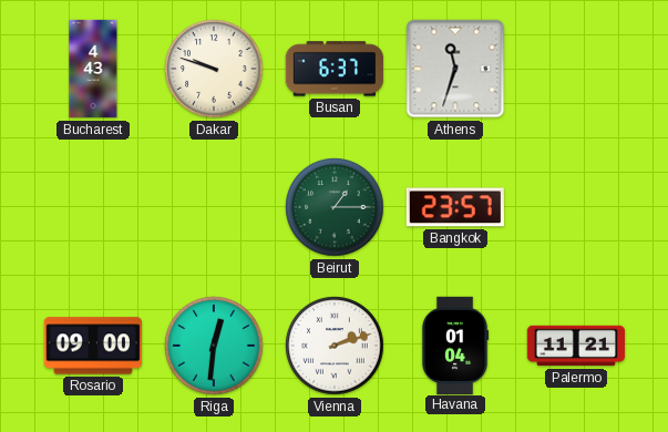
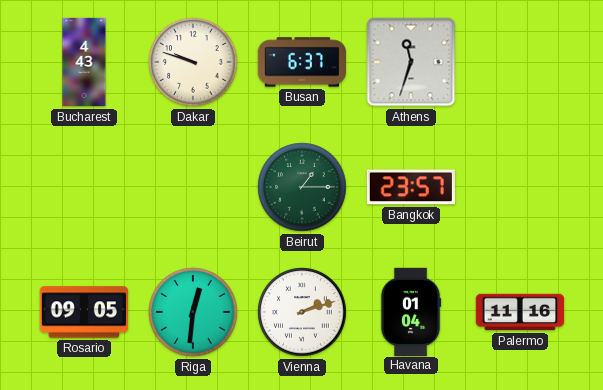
Rosario: 09:00 -> 09:05
Palermo: 11:21 -> 11:16
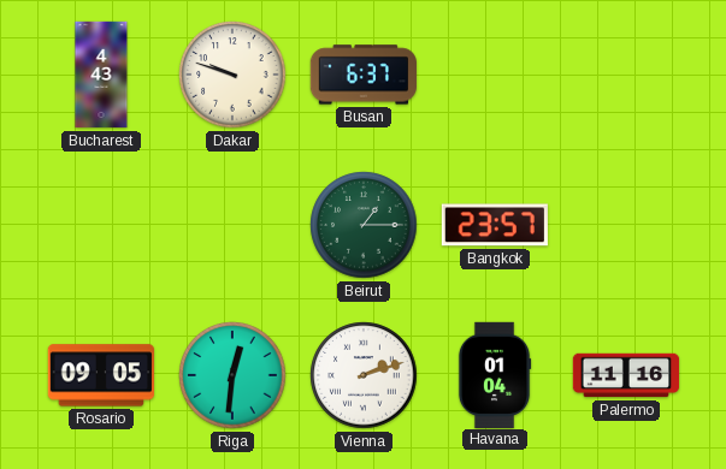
Athens: 11:33 -> none
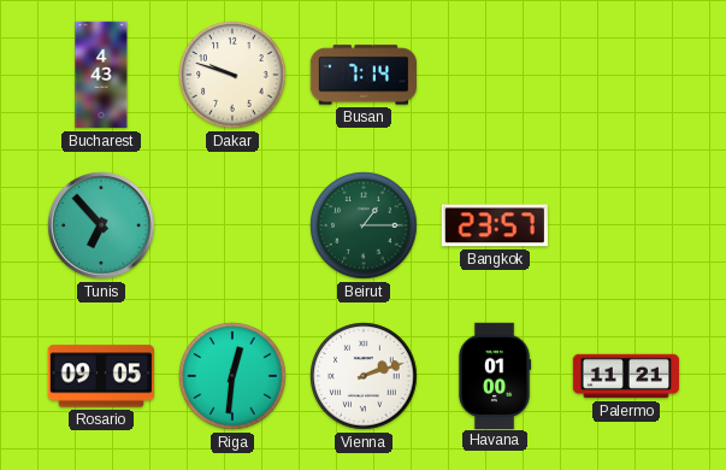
Busan: 6:37 -> 7:14
Tunis: none -> 6:53
Havana: 01:04 -> 01:00
Palermo: 11:16 -> 11:21
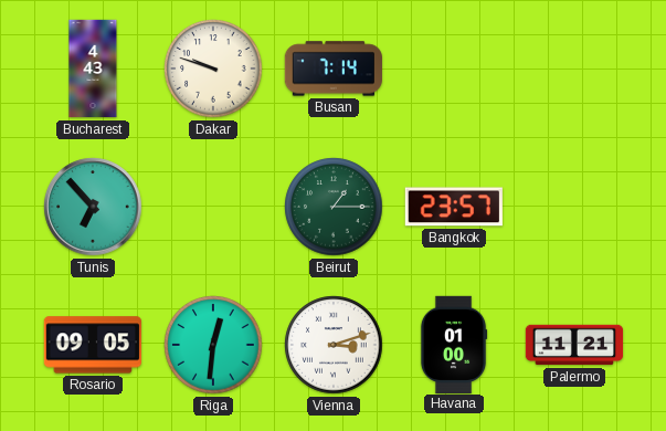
Vienna: 2:12 -> 3:12
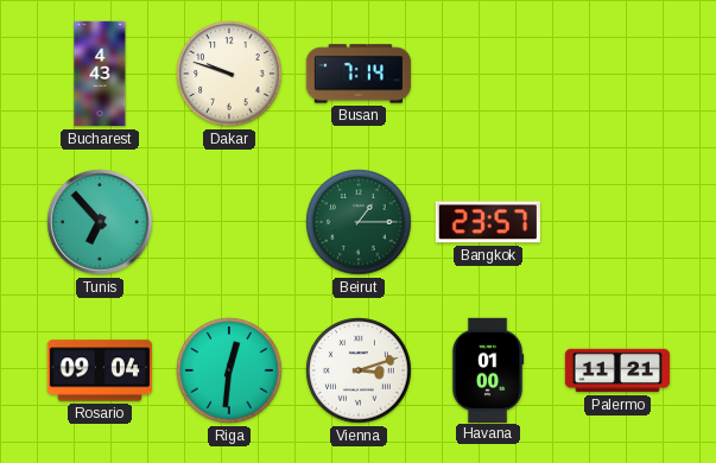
Rosario: 09:05 -> 09:04
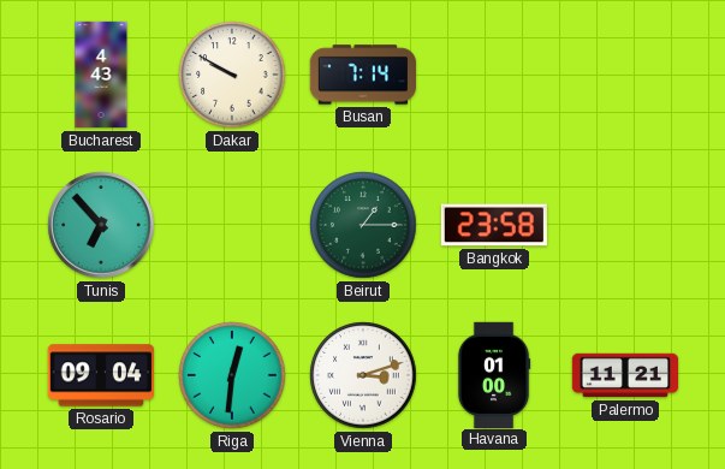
Dakar: 9:48 -> 9:50
Bangkok: 23:57 -> 23:58
